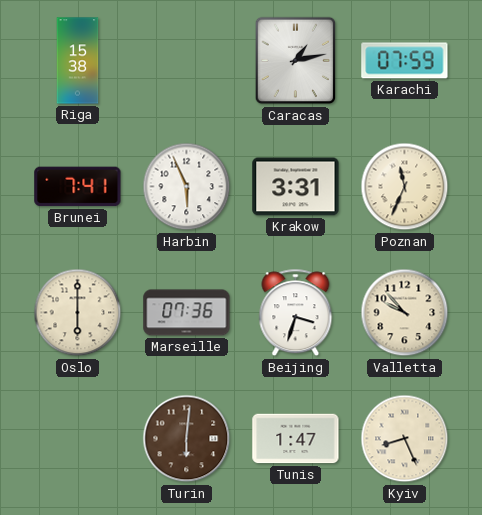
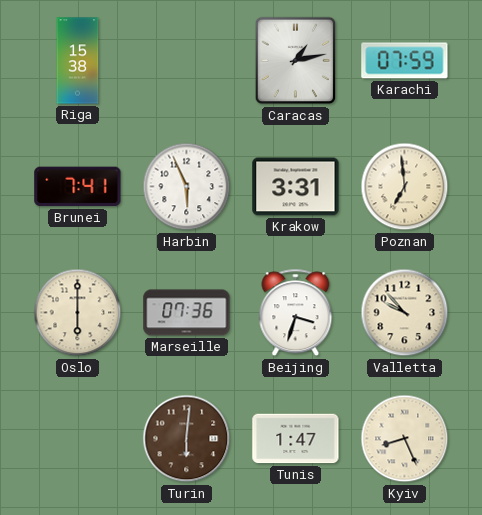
Poznan: 11:34 -> 6:59
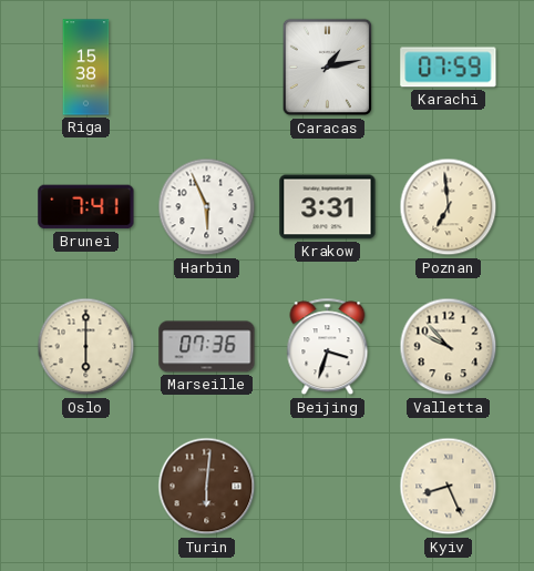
Tunis: 1:47 -> none
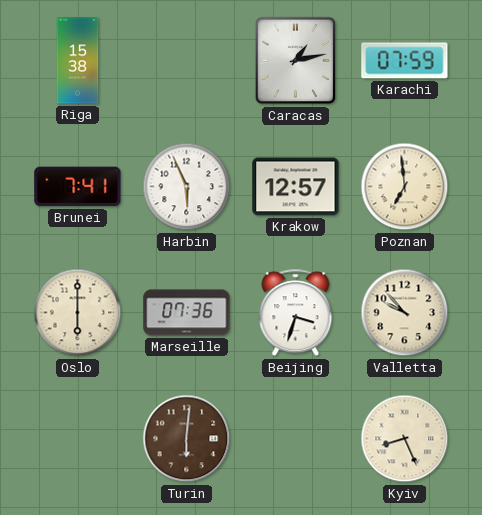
Krakow: 3:31 -> 12:57
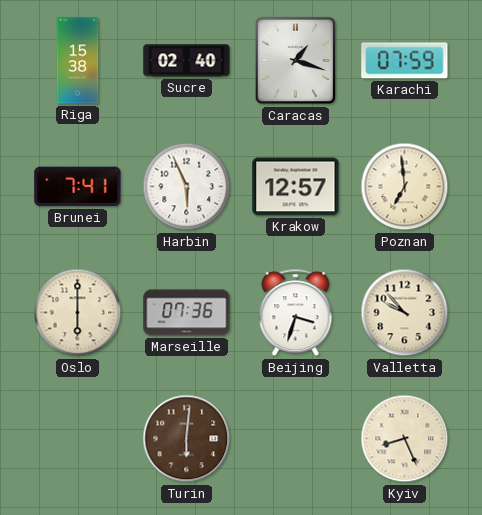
Sucre: none -> 02:40
Caracas: 1:13 -> 1:18
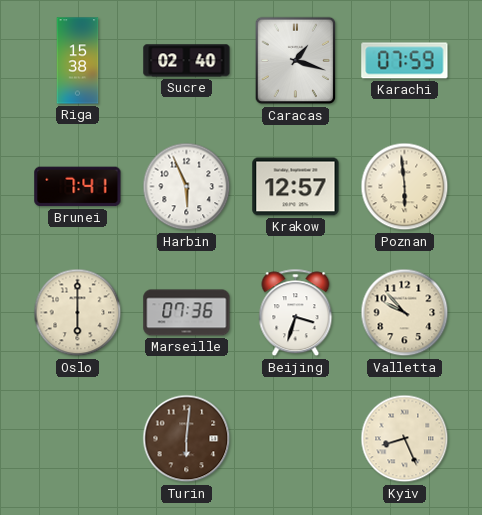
Poznan: 6:59 -> 5:59
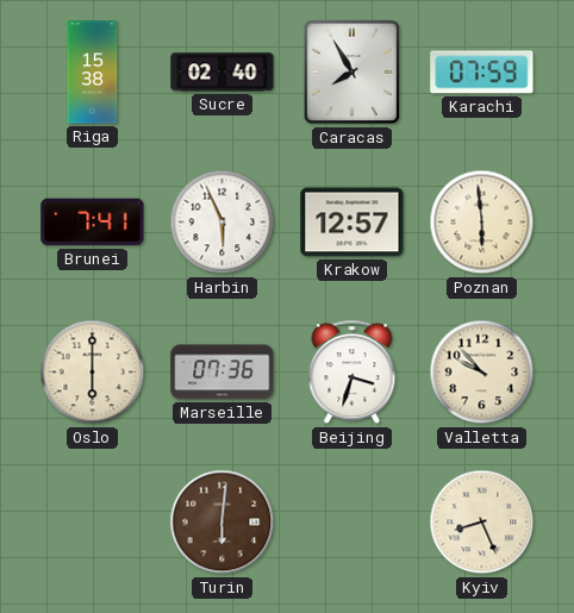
Caracas: 1:18 -> 7:55
